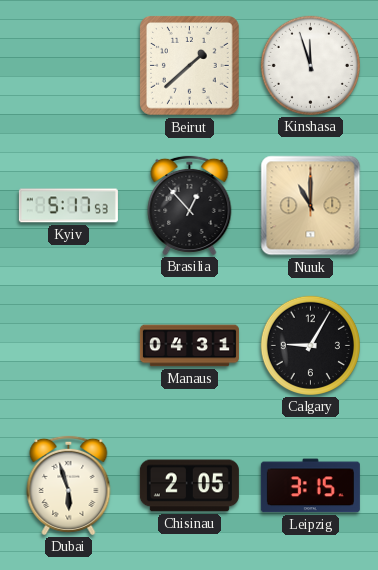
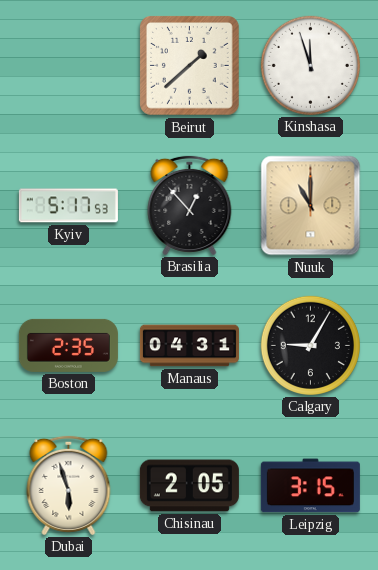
Boston: none -> 2:35
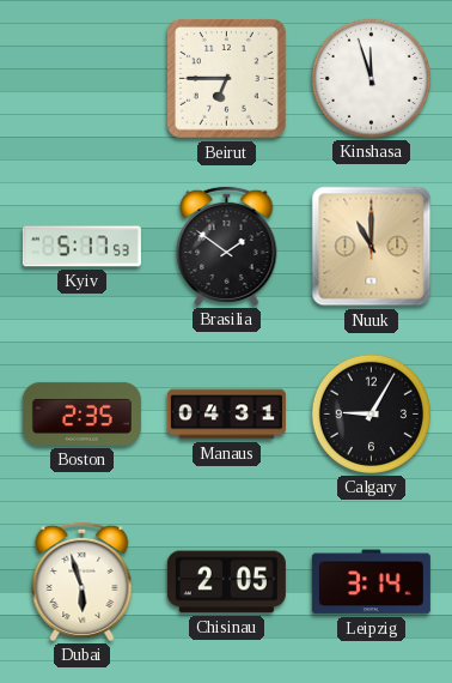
Beirut: 1:38 -> 6:45
Brasilia: 12:53 -> 1:51
Leipzig: 3:15 -> 3:14
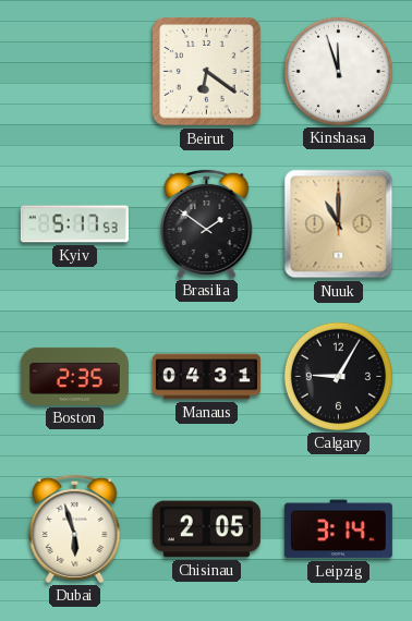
Beirut: 6:45 -> 6:21
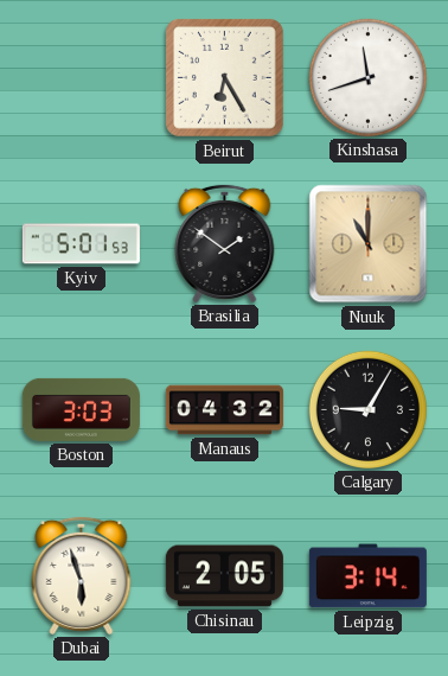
Beirut: 6:21 -> 6:25
Kinshasa: 11:57 -> 11:42
Kyiv: 5:17 -> 5:01
Boston: 2:35 -> 3:03
Manaus: 04:31 -> 04:32
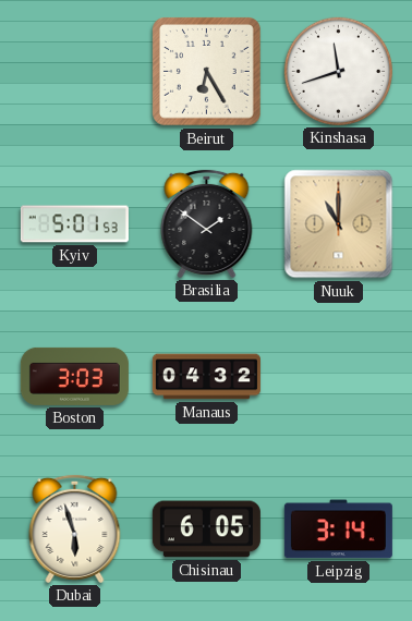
Calgary: 9:05 -> none
Chisinau: 2:05 -> 6:05
